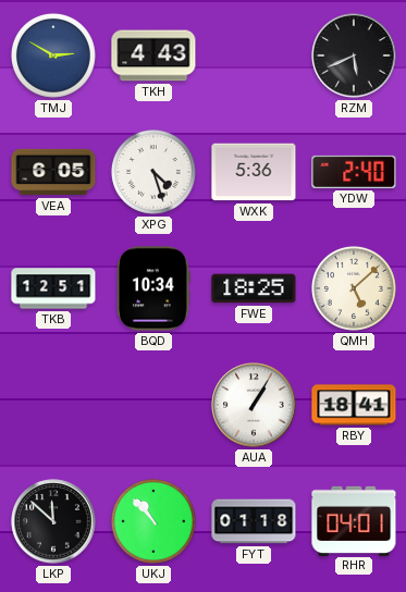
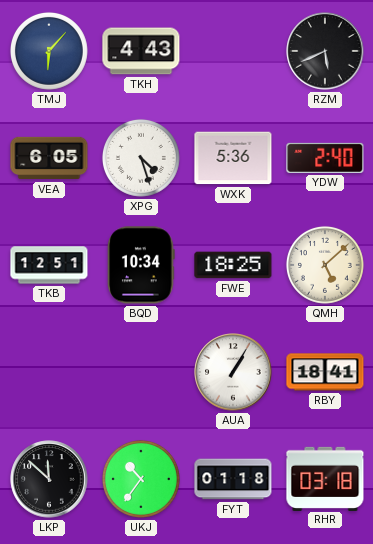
TMJ: 2:50 -> 6:07
UKJ: 10:53 -> 10:36
RHR: 04:01 -> 03:18
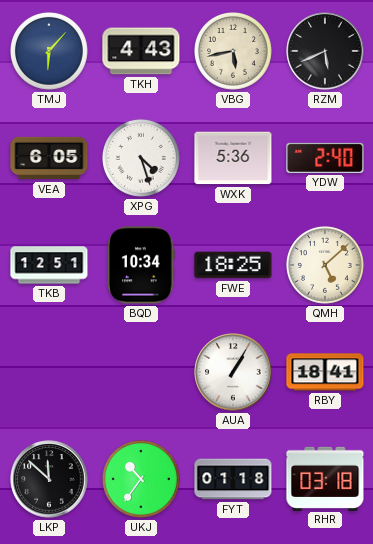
VBG: none -> 5:43
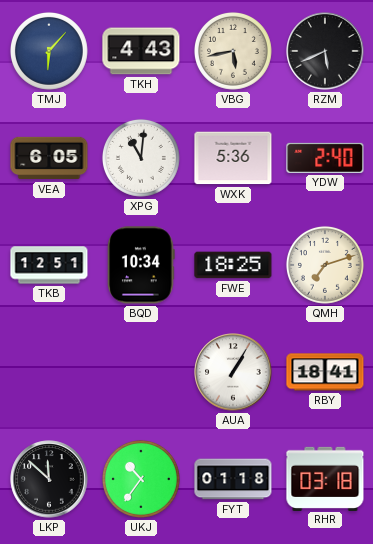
XPG: 4:27 -> 11:01
QMH: 5:08 -> 7:12
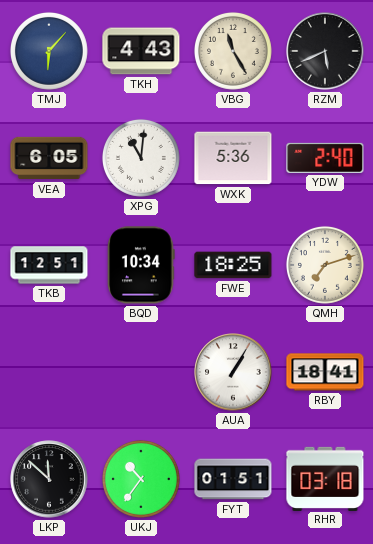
VBG: 5:43 -> 11:25
FYT: 01:18 -> 01:51
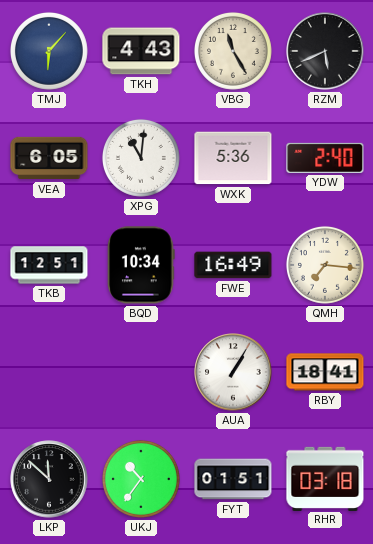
FWE: 18:25 -> 16:49
QMH: 7:12 -> 7:16
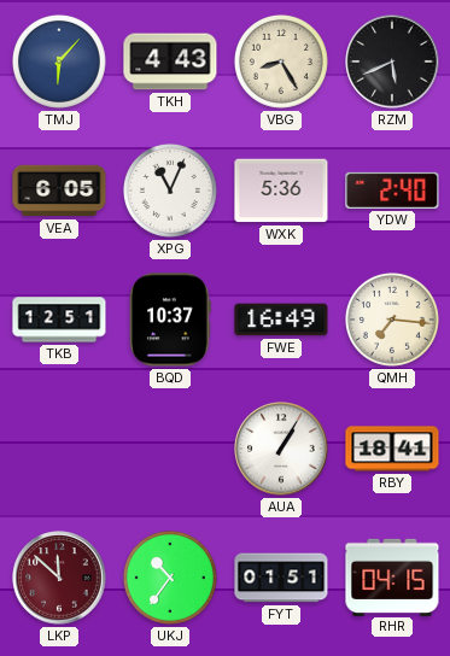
VBG: 11:25 -> 8:25
XPG: 11:01 -> 11:04
BQD: 10:34 -> 10:37
LKP dial: black -> burgundy
RHR: 03:18 -> 04:15
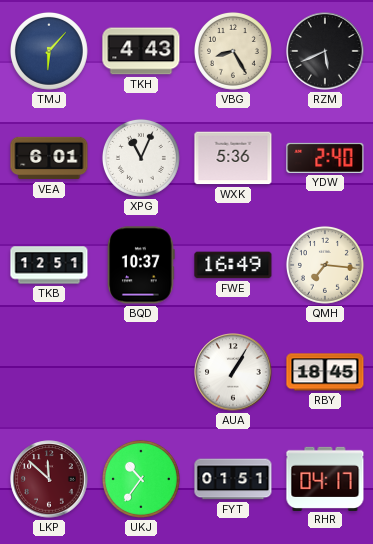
VEA: 6:05 -> 6:01
RBY: 18:41 -> 18:45
RHR: 04:15 -> 04:17
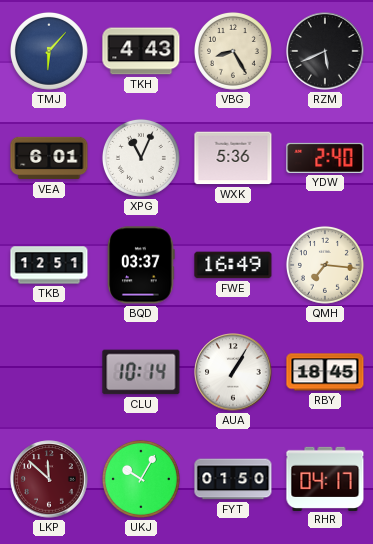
BQD: 10:37 -> 03:37
CLU: none -> 10:14
UKJ: 10:36 -> 10:05
FYT: 01:51 -> 01:50
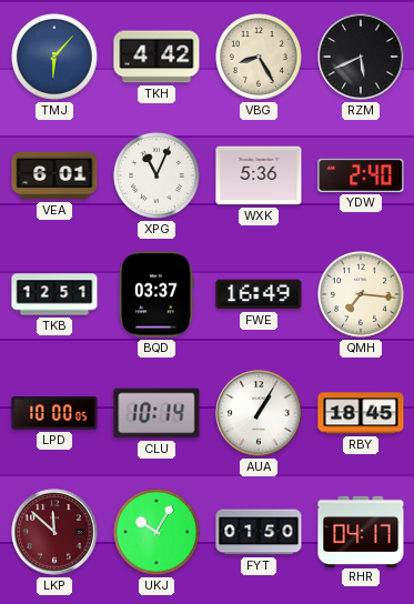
TKH: 4:43 -> 4:42
LPD: none -> 10:00
